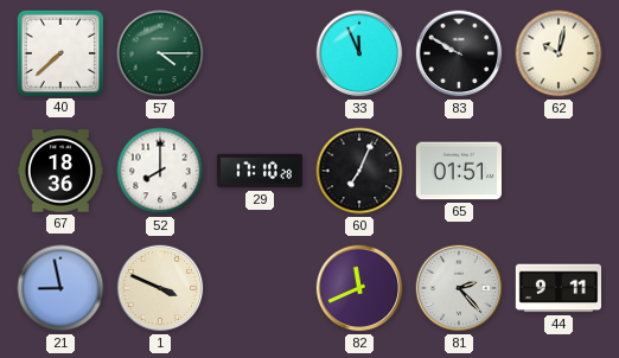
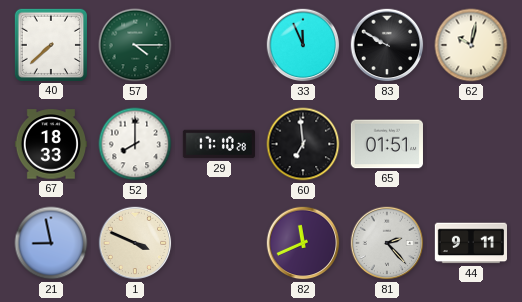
67: 18:36 -> 18:33
60: 7:04 -> 6:59
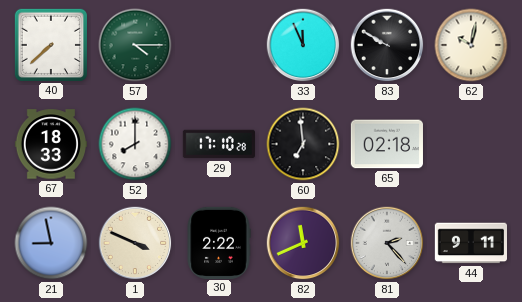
65: 01:51 -> 02:18
30: none -> 2:22
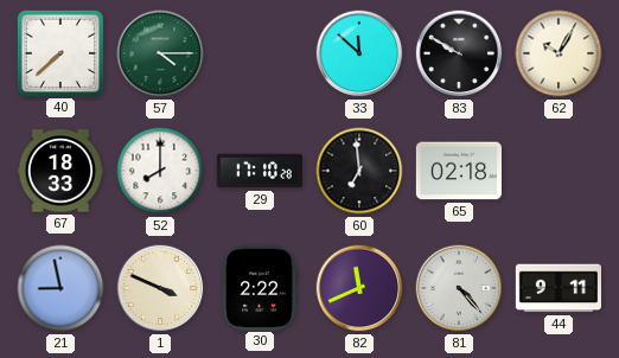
33: 11:56 -> 11:52
62: 10:02 -> 10:05
81: 2:23 -> 4:23
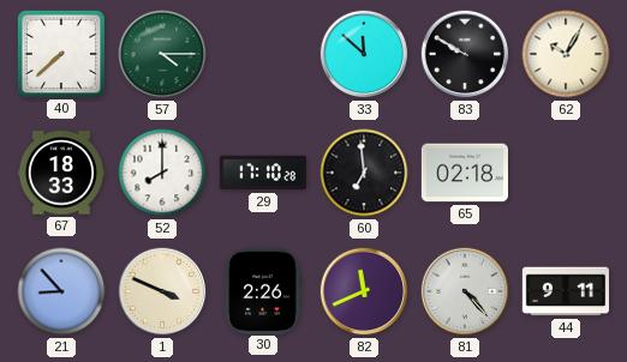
21: 8:58 -> 8:53
30: 2:22 -> 2:26
